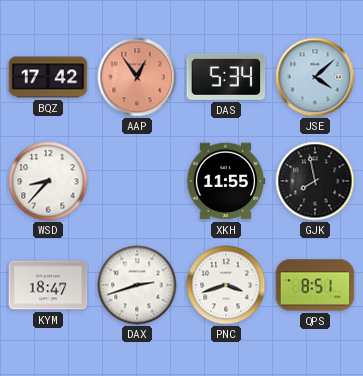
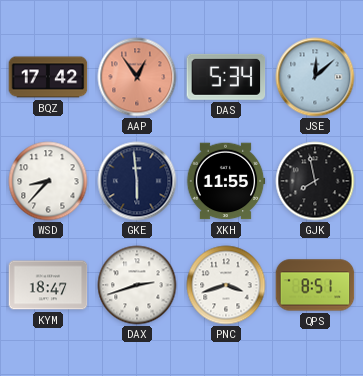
JSE: 4:08 -> 12:08
GKE: none -> 5:59
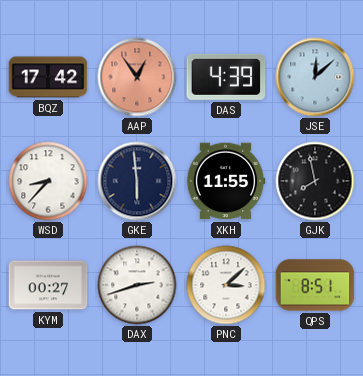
DAS: 5:34 -> 4:39
KYM: 18:47 -> 00:27
PNC: 3:42 -> 3:08
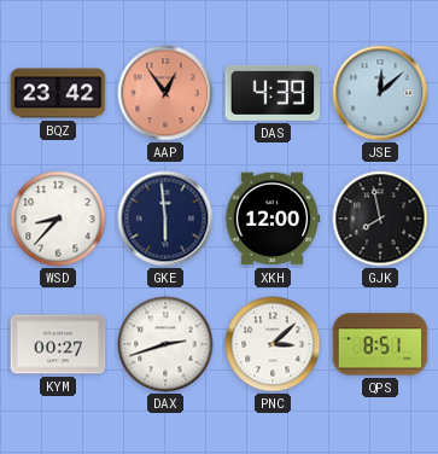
BQZ: 17:42 -> 23:42
XKH: 11:55 -> 12:00
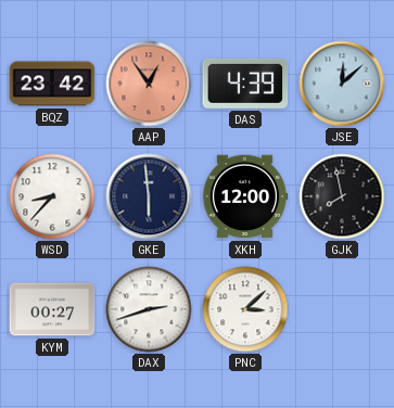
QPS: 8:51 -> none
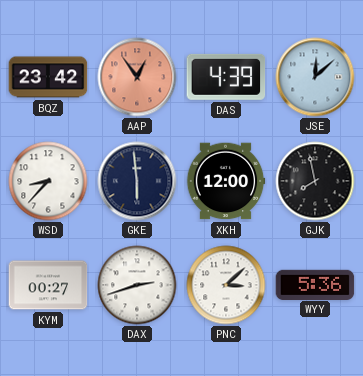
WYY: none -> 5:36
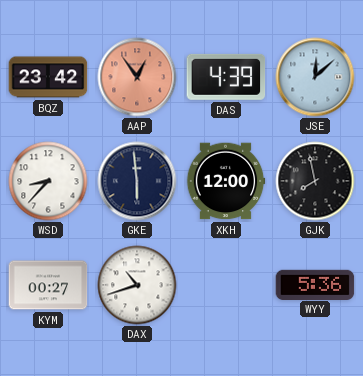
DAX: 2:42 -> 10:42
PNC: 3:08 -> none
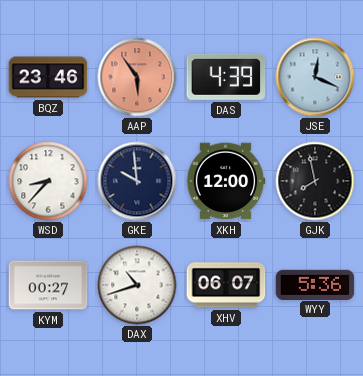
BQZ: 23:42 -> 23:46
AAP: 12:54 -> 5:54
JSE: 12:08 -> 12:19
GKE: 5:59 -> 9:59
XHV: none -> 06:07
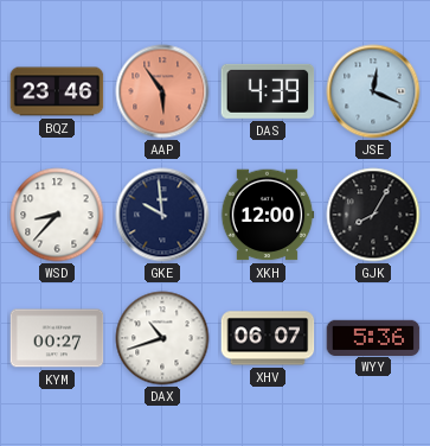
GJK: 7:58 -> 8:05
